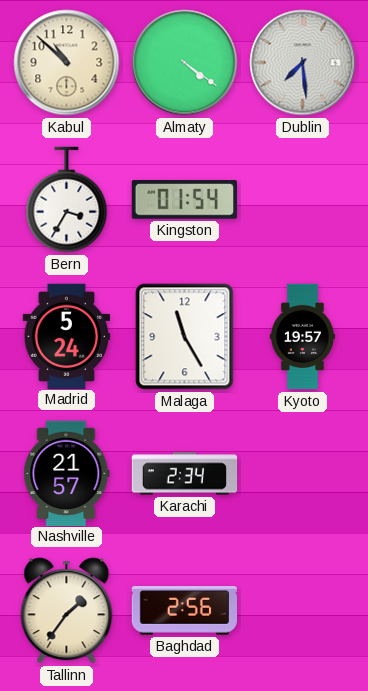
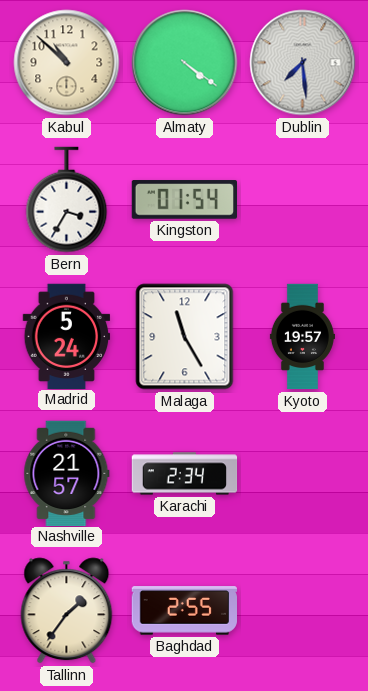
Baghdad: 2:56 -> 2:55
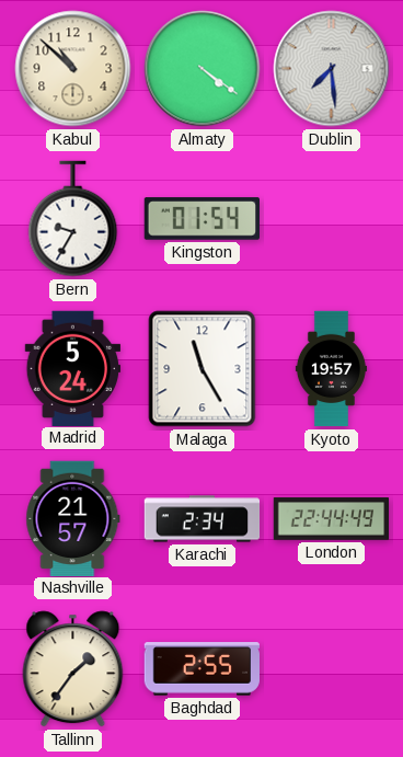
Bern: 3:35 -> 9:35
London: none -> 22:44
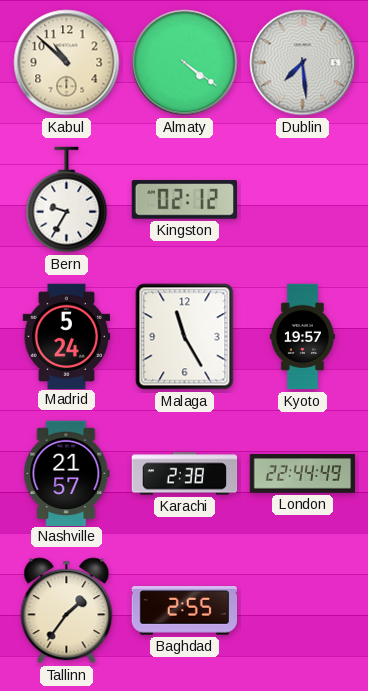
Kingston: 01:54 -> 02:12
Karachi: 2:34 -> 2:38
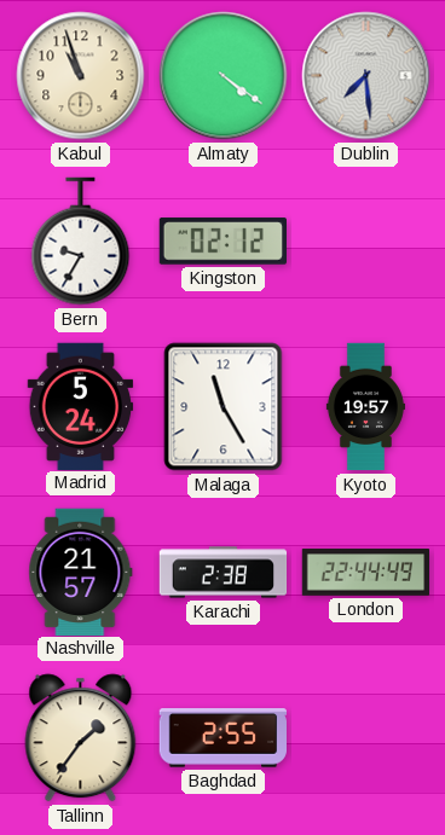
Kabul: 10:52 -> 10:57
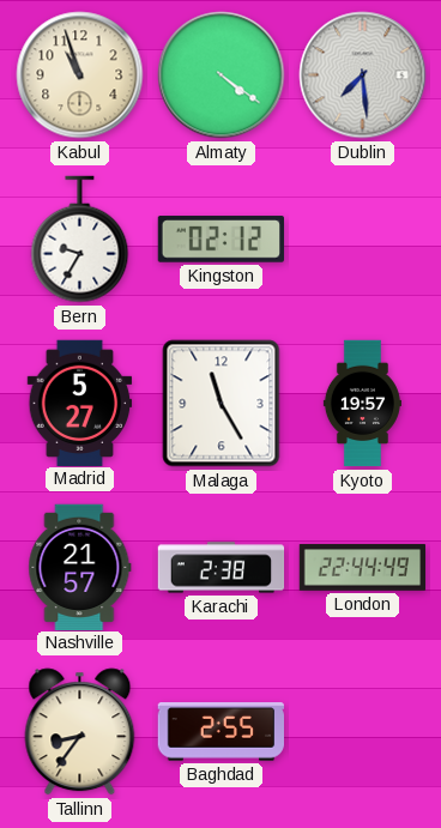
Madrid: 5:24 -> 5:27
Tallinn: 1:36 -> 8:36
